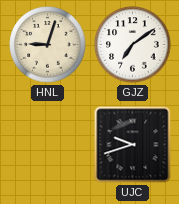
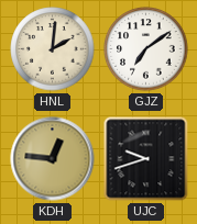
HNL: 9:03 -> 2:01
KDH: none -> 12:46
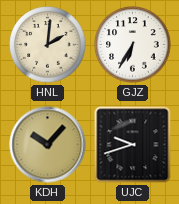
GJZ: 7:09 -> 6:35
KDH: 12:46 -> 10:07
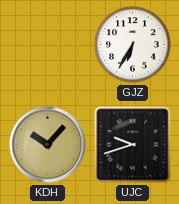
HNL: 2:01 -> none
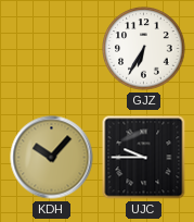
UJC: 9:42 -> 9:45
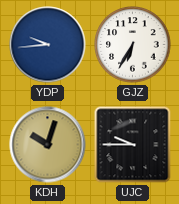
YDP: none -> 9:44
KDH: 10:07 -> 10:03
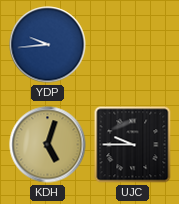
GJZ: 6:35 -> none
KDH: 10:03 -> 5:03
